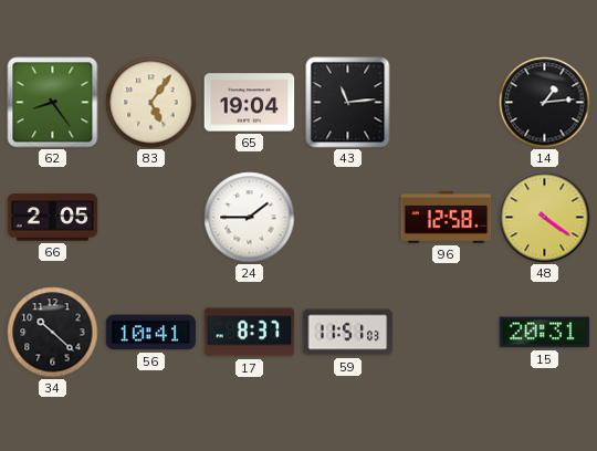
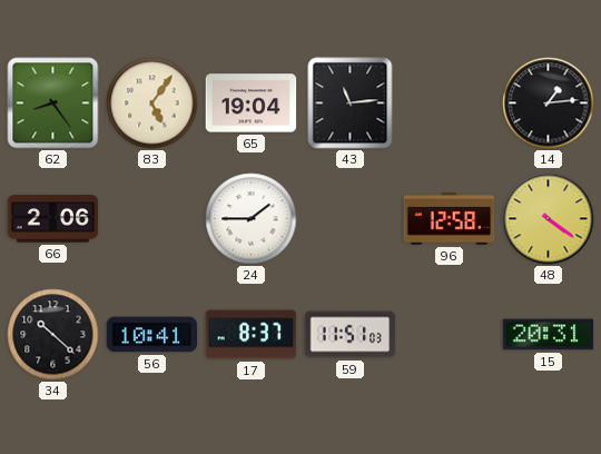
66: 2:05 -> 2:06
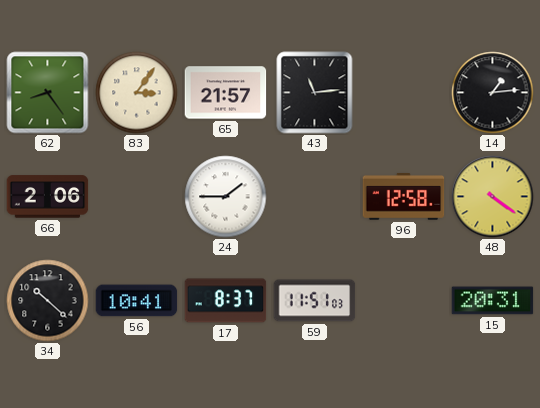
83: 5:06 -> 3:06
65: 19:04 -> 21:57
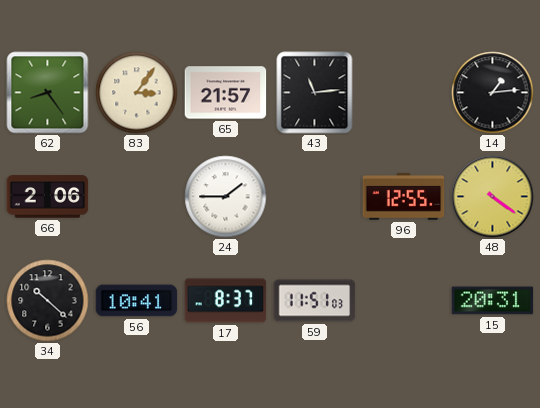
96: 12:58 -> 12:55
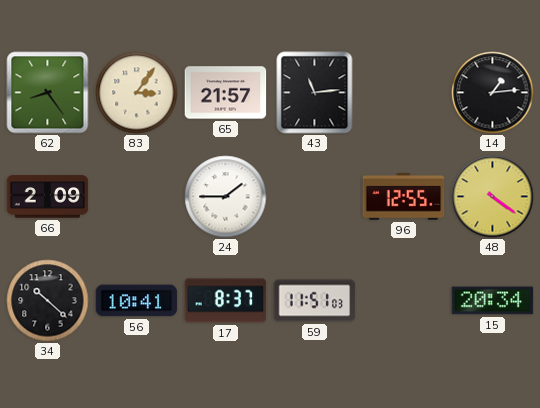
66: 2:06 -> 2:09
15: 20:31 -> 20:34
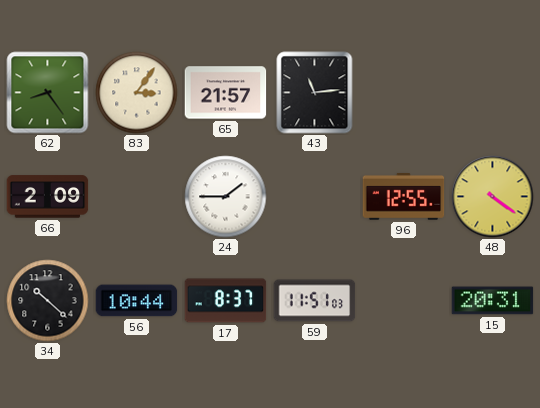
14: 1:14 -> none
56: 10:41 -> 10:44
15: 20:34 -> 20:31
